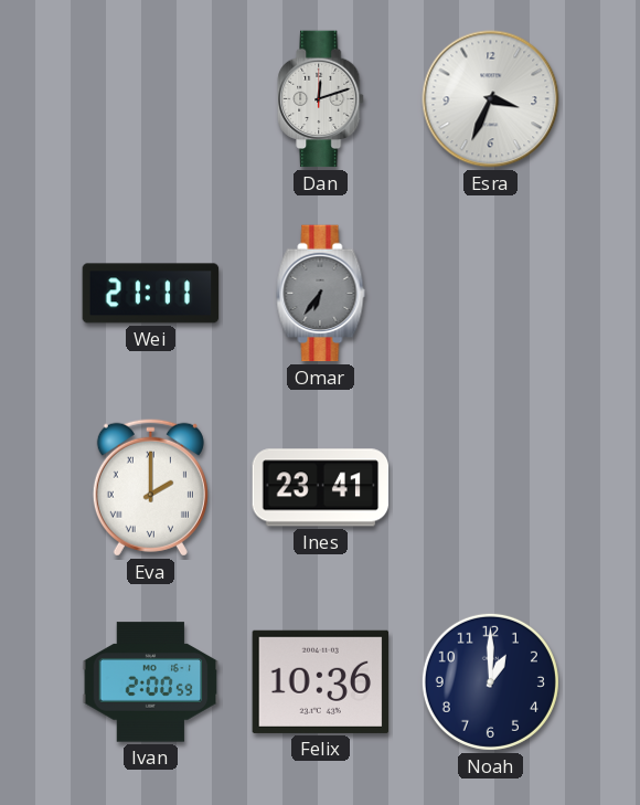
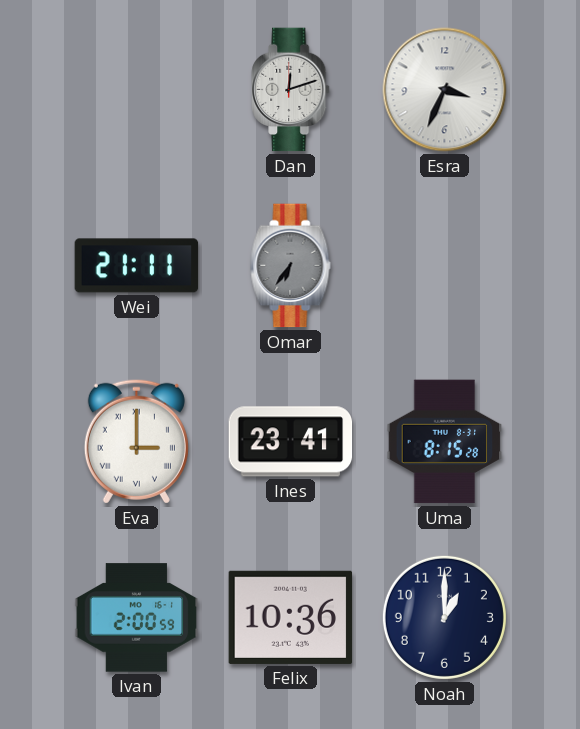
Eva: 2:00 -> 3:00
Uma: none -> 8:15
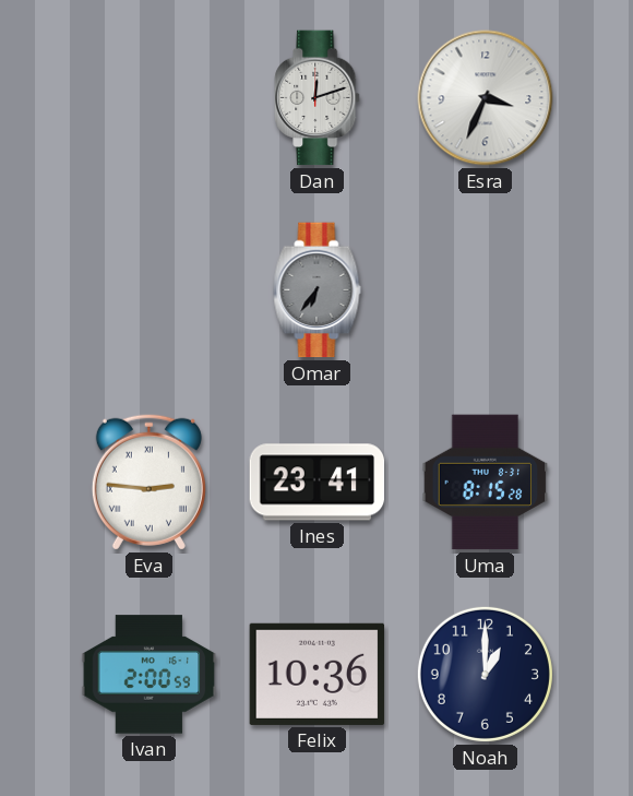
Wei: 21:11 -> none
Eva: 3:00 -> 2:46
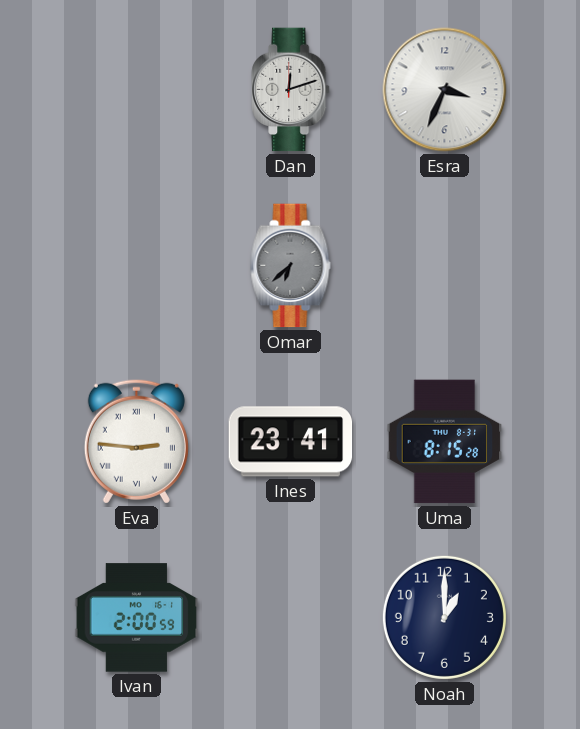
Omar: 6:36 -> 6:38
Felix: 10:36 -> none
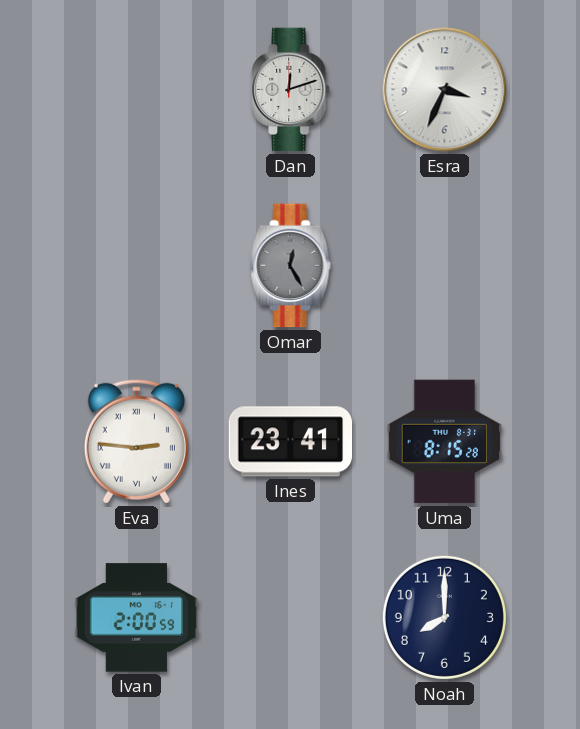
Omar: 6:38 -> 12:25
Noah: 1:00 -> 8:00
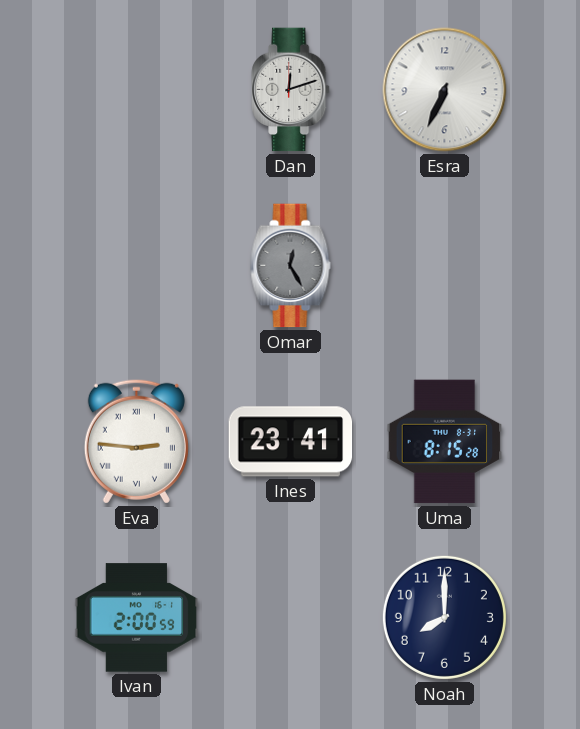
Esra: 3:34 -> 6:34
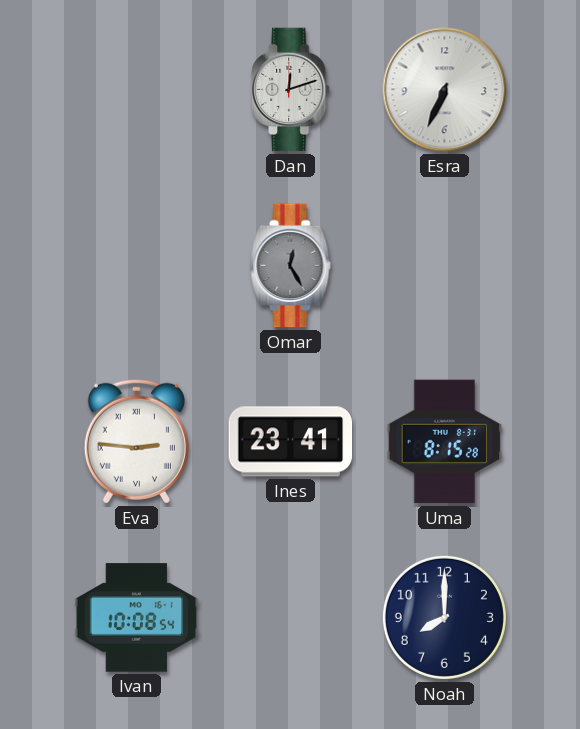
Ivan: 2:00 -> 10:08
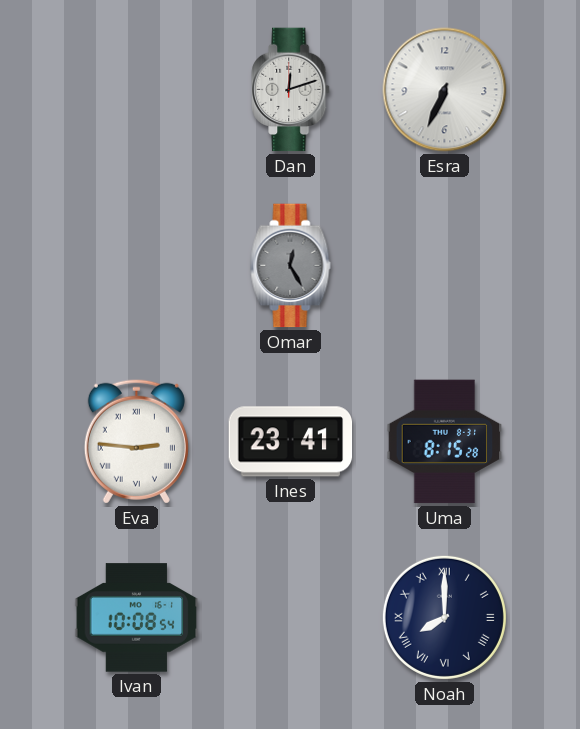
Noah numerals: Arabic -> Roman
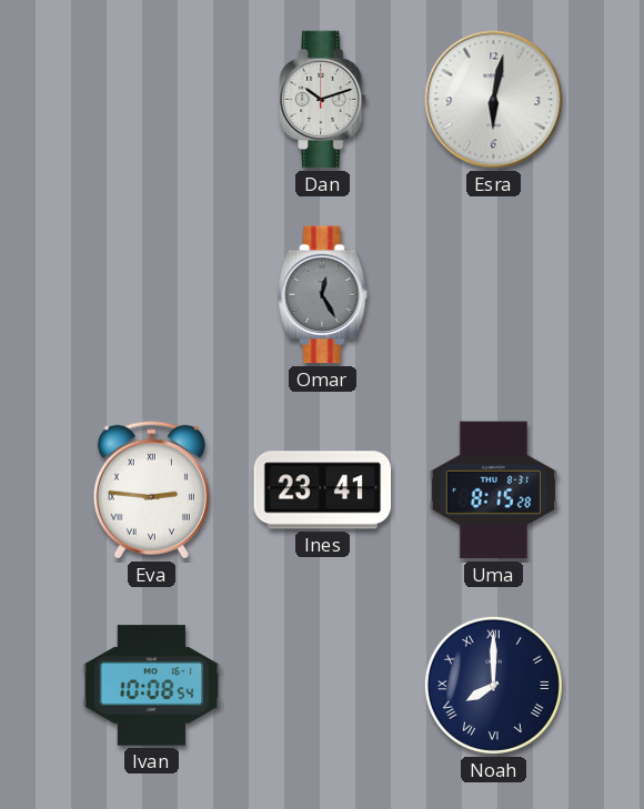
Dan: 12:12 -> 10:12
Esra: 6:34 -> 6:02
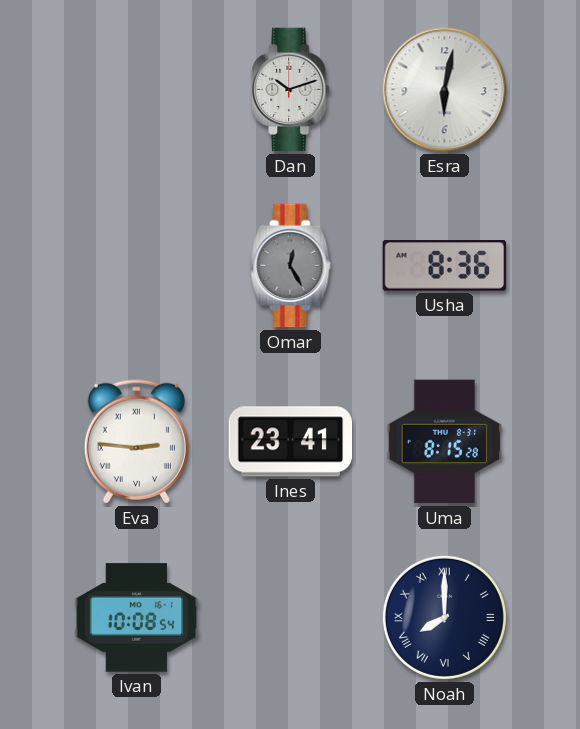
Usha: none -> 8:36
